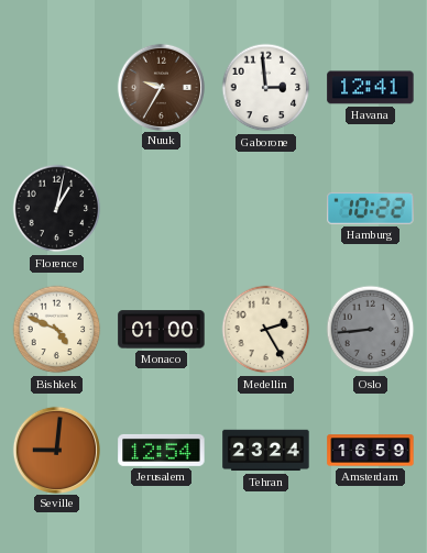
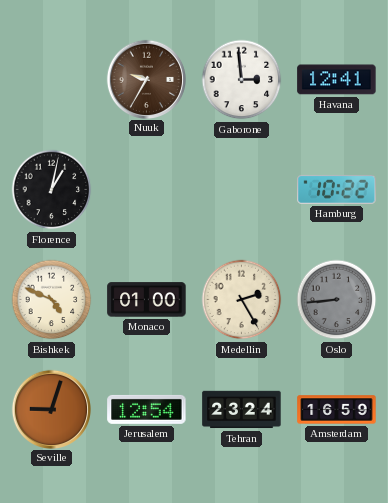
Seville: 9:01 -> 9:03
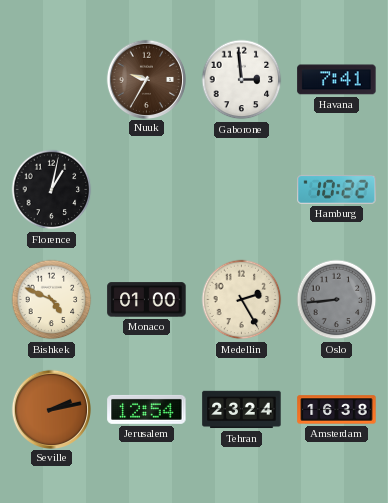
Havana: 12:41 -> 7:41
Seville: 9:03 -> 2:13
Amsterdam: 16:59 -> 16:38
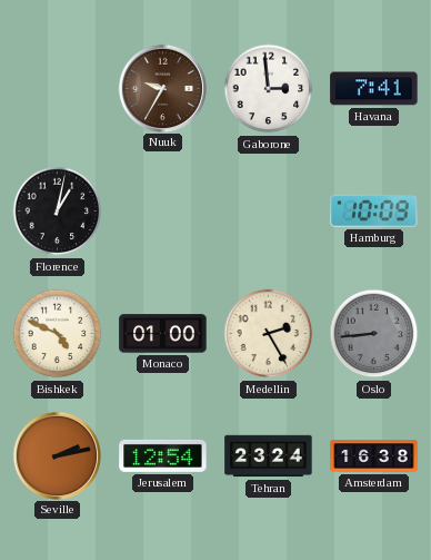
Hamburg: 10:22 -> 10:09
